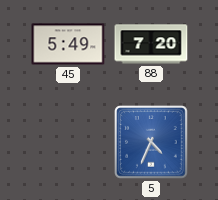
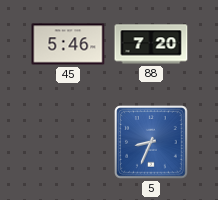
45: 5:49 -> 5:46
5: 4:34 -> 8:34
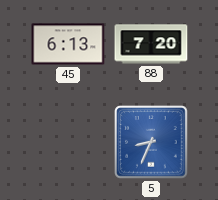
45: 5:46 -> 6:13
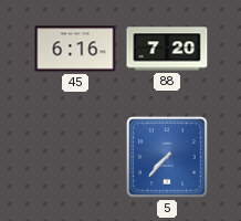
45: 6:13 -> 6:16
5: 8:34 -> 7:37
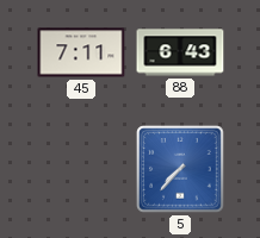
45: 6:16 -> 7:11
88: 7:20 -> 6:43
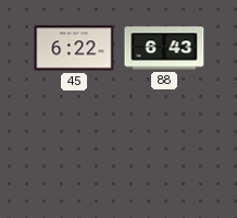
45: 7:11 -> 6:22
5: 7:37 -> none
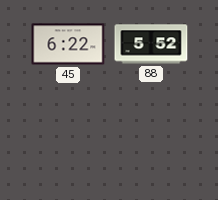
88: 6:43 -> 5:52
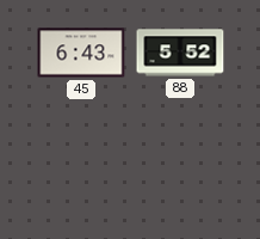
45: 6:22 -> 6:43
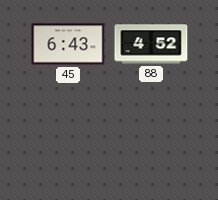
88: 5:52 -> 4:52
